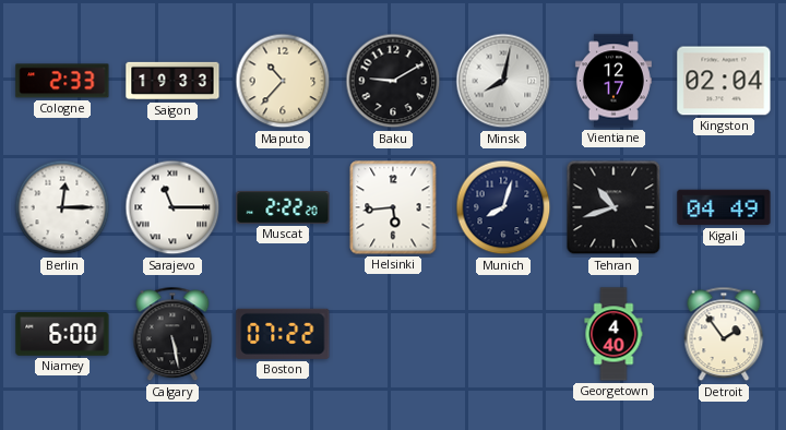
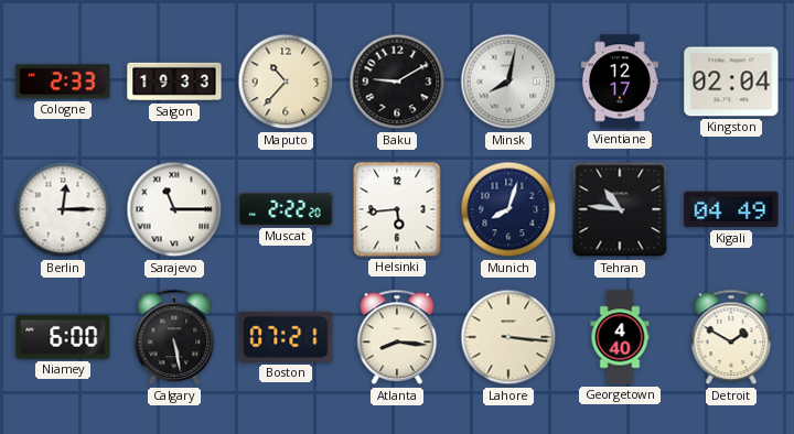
Tehran: 10:42 -> 10:46
Boston: 07:22 -> 07:21
Atlanta: none -> 8:16
Lahore: none -> 3:16
Detroit: 1:54 -> 1:50
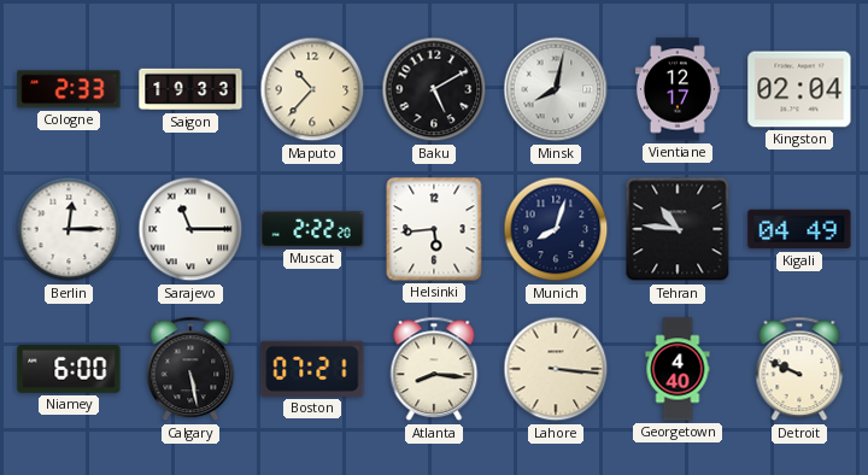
Baku: 9:10 -> 5:10
Detroit: 1:50 -> 9:49
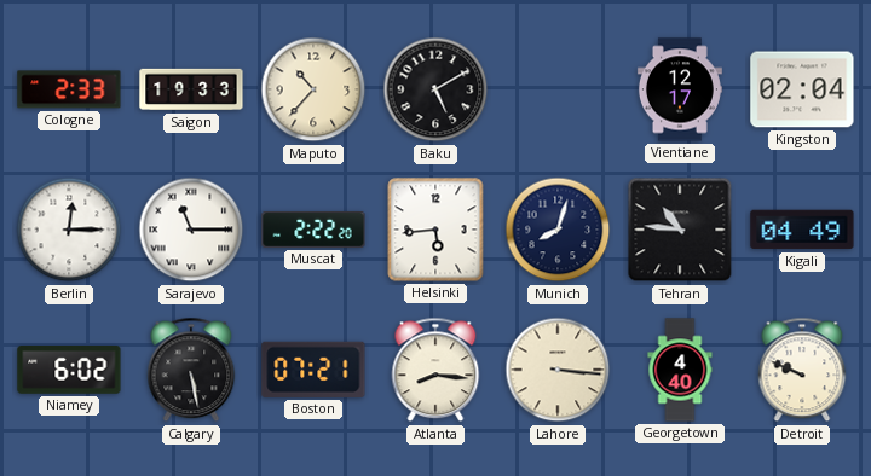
Minsk: 8:02 -> none
Niamey: 6:00 -> 6:02
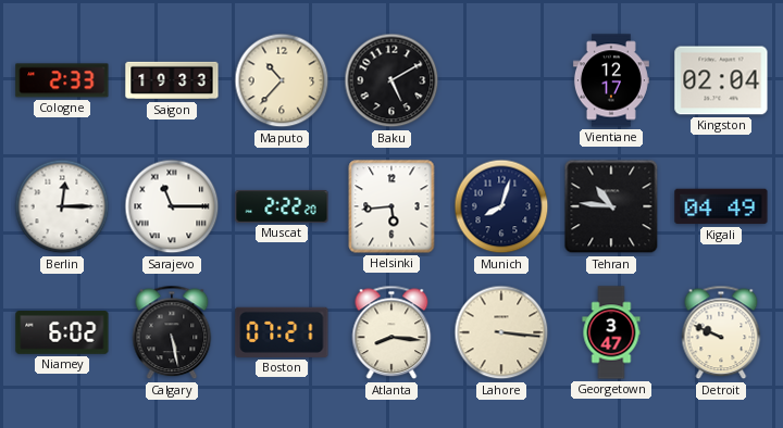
Georgetown: 4:40 -> 3:47
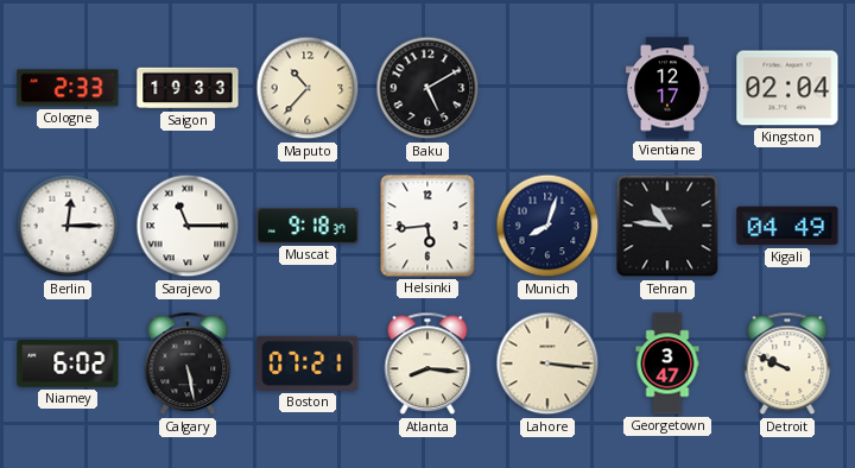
Muscat: 2:22 -> 9:18
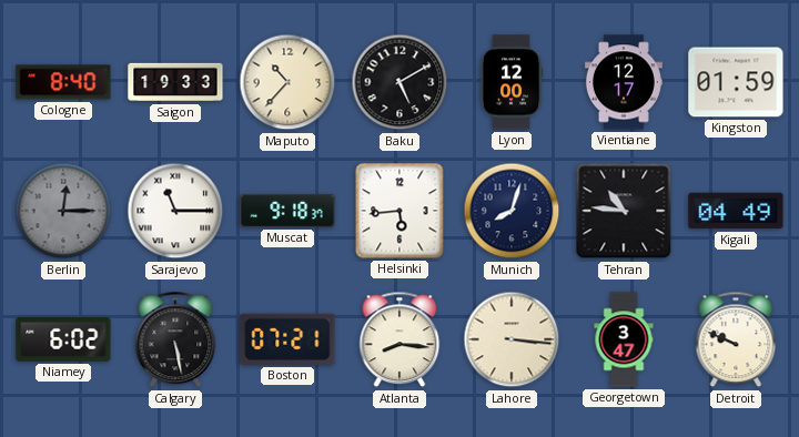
Cologne: 2:33 -> 8:40
Lyon: none -> 12:00
Kingston: 02:04 -> 01:59
Berlin dial: white -> grey
